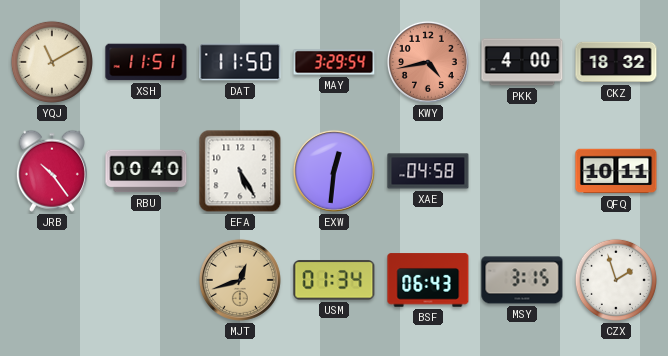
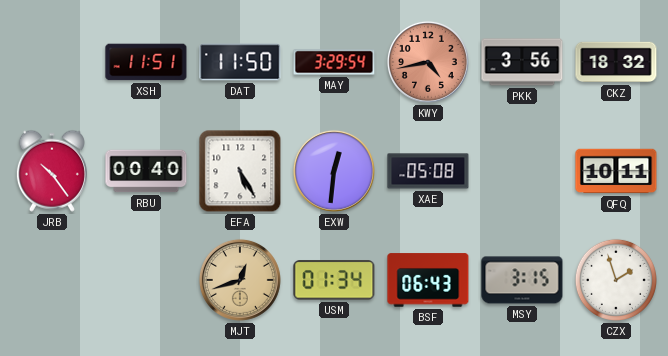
YQJ: 11:10 -> none
PKK: 4:00 -> 3:56
XAE: 04:58 -> 05:08
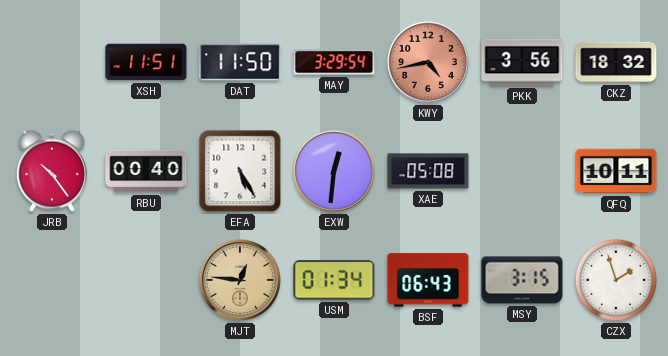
MJT: 12:42 -> 12:46
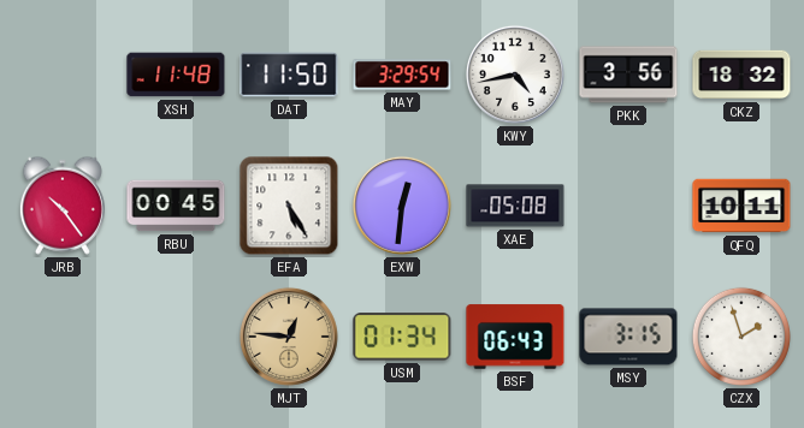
XSH: 11:51 -> 11:48
KWY dial: salmon -> white
RBU: 00:40 -> 00:45
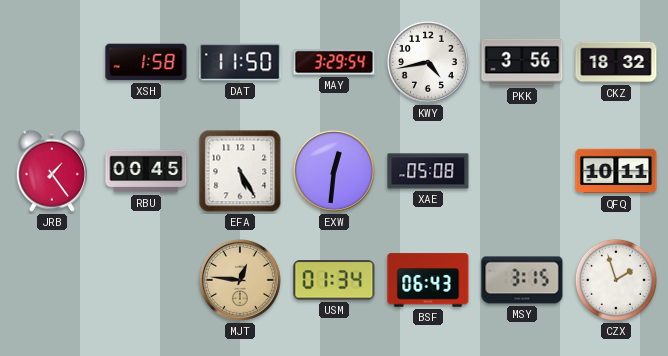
XSH: 11:48 -> 1:58
JRB: 10:24 -> 1:24
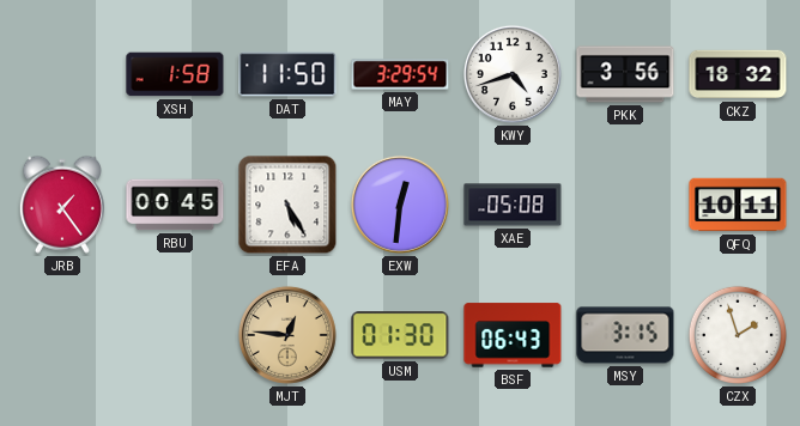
KWY: 4:43 -> 4:42
USM: 01:34 -> 01:30
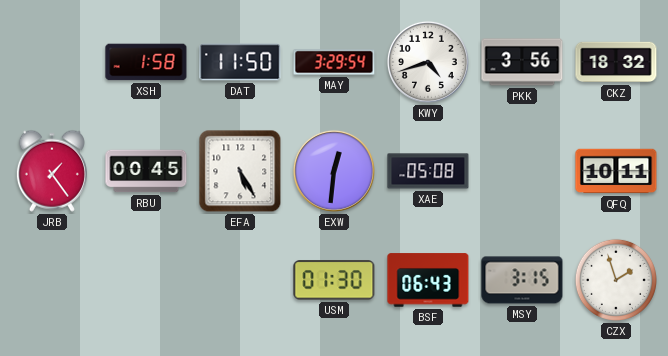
MJT: 12:46 -> none
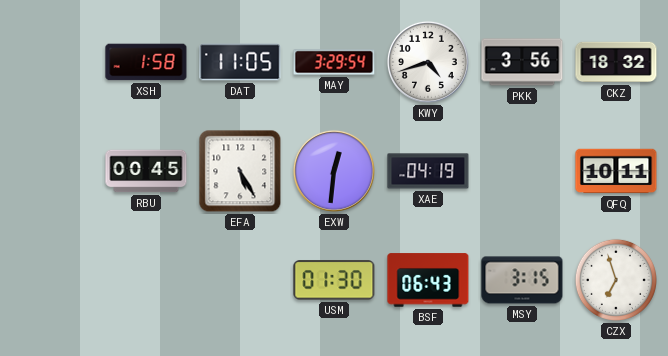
DAT: 11:50 -> 11:05
JRB: 1:24 -> none
XAE: 05:08 -> 04:19
CZX: 1:57 -> 6:57
